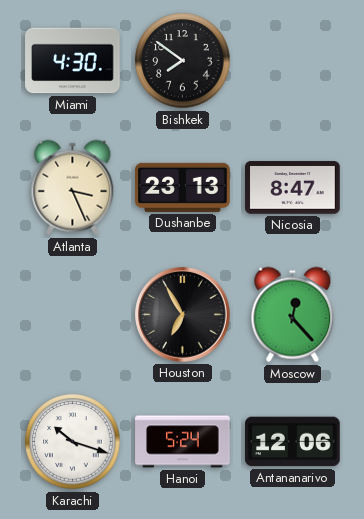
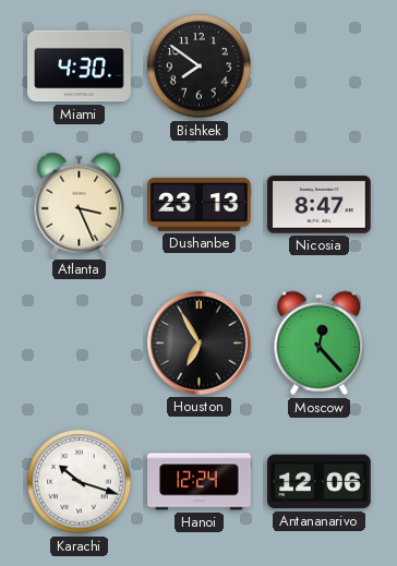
Hanoi: 5:24 -> 12:24
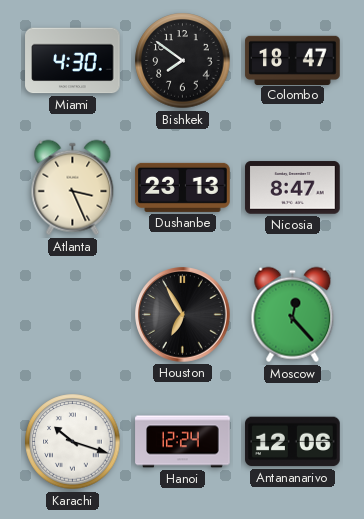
Colombo: none -> 18:47
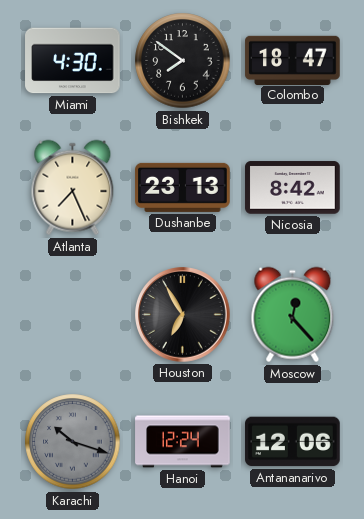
Atlanta: 3:26 -> 7:26
Nicosia: 8:47 -> 8:42
Karachi dial: white -> grey
